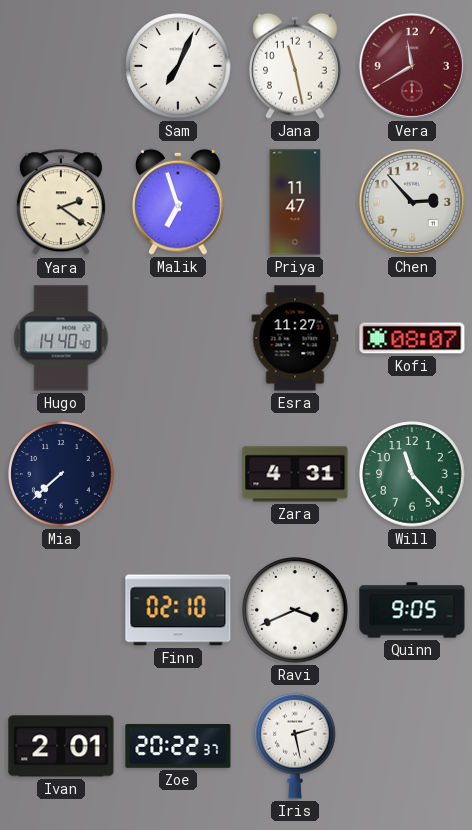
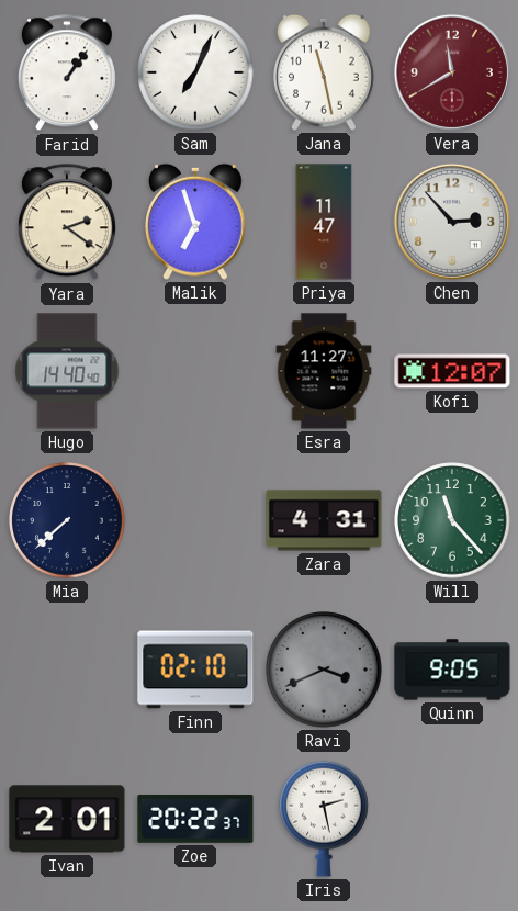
Farid: none -> 1:06
Kofi: 08:07 -> 12:07
Ravi dial: white -> grey
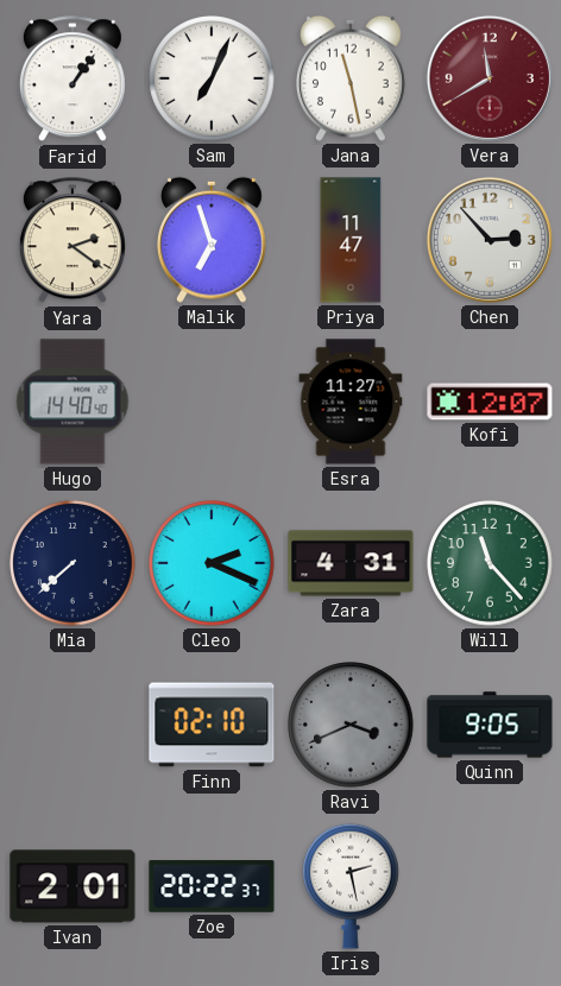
Cleo: none -> 2:19
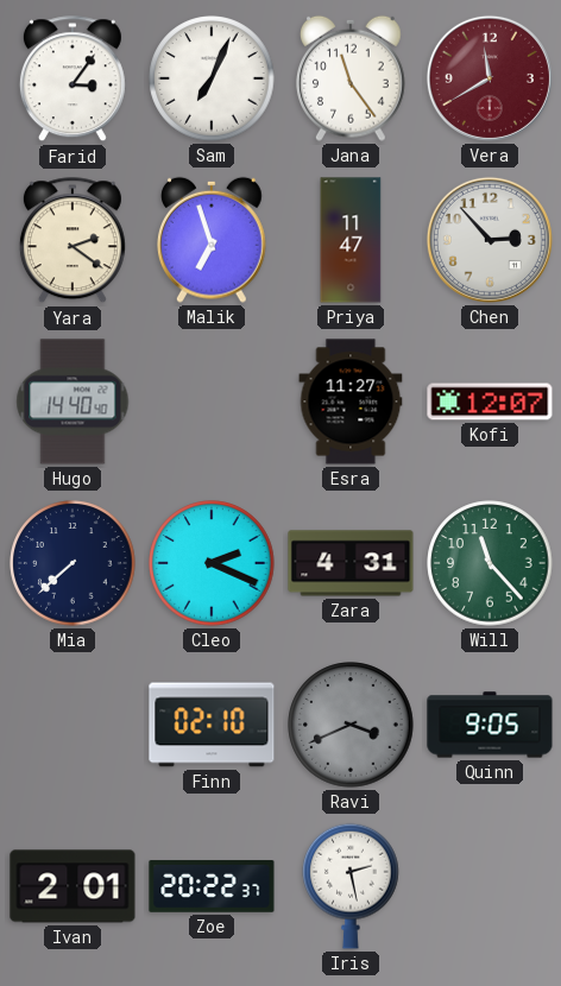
Farid: 1:06 -> 3:06
Jana: 11:28 -> 11:24
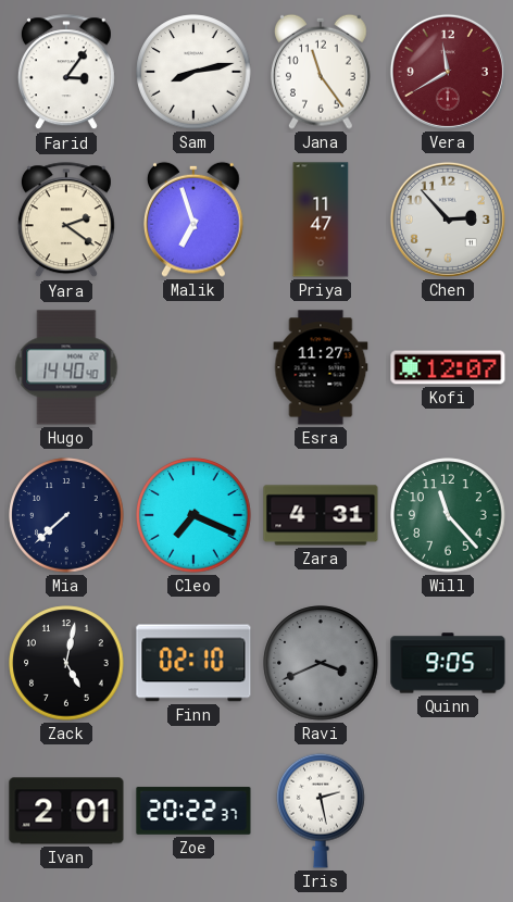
Sam: 7:04 -> 8:13
Cleo: 2:19 -> 7:19
Zack: none -> 5:02
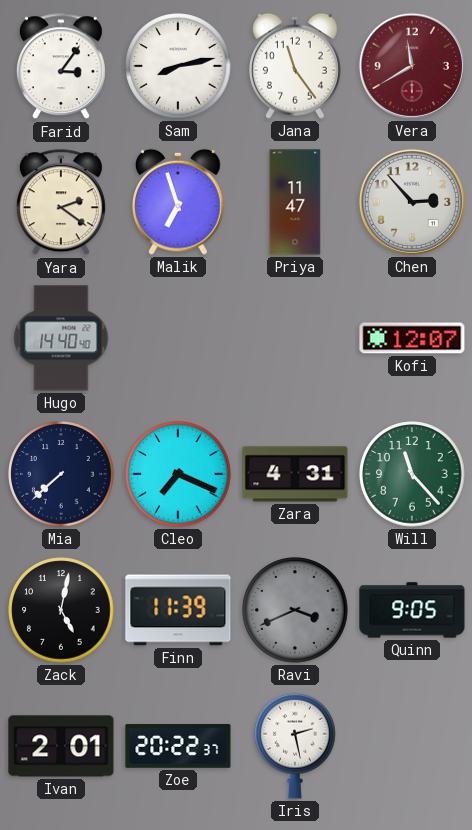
Esra: 11:27 -> none
Finn: 02:10 -> 11:39
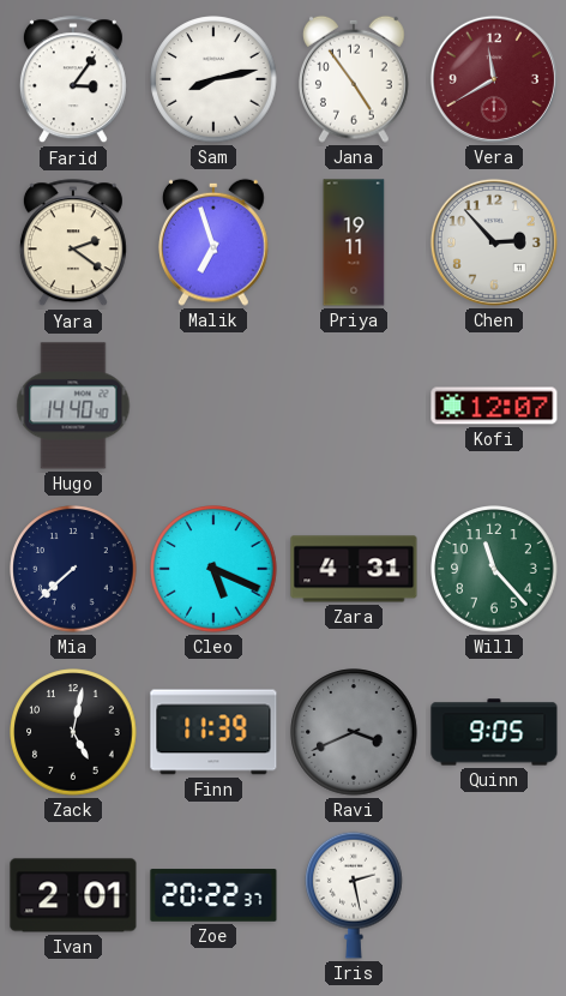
Jana: 11:24 -> 4:54
Priya: 11:47 -> 19:11
Cleo: 7:19 -> 5:19
